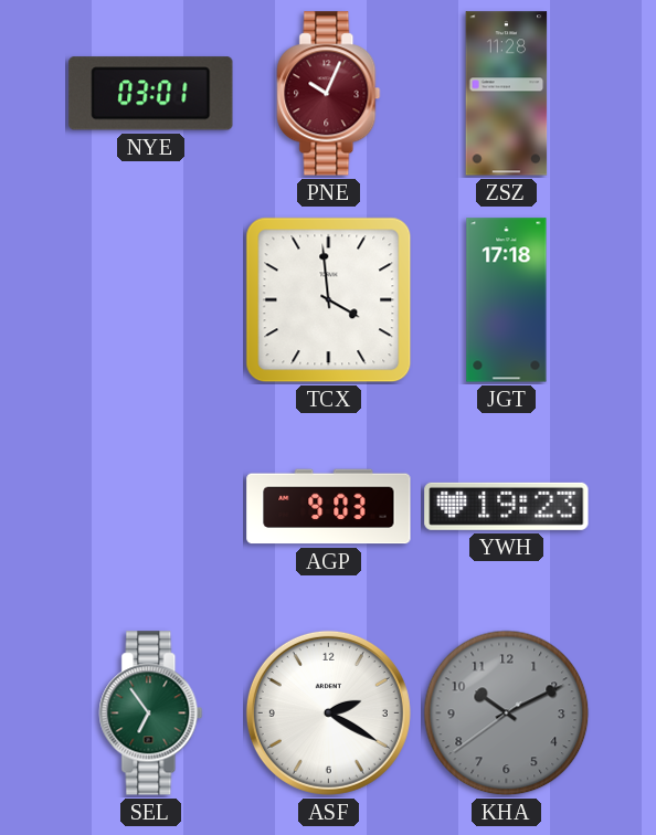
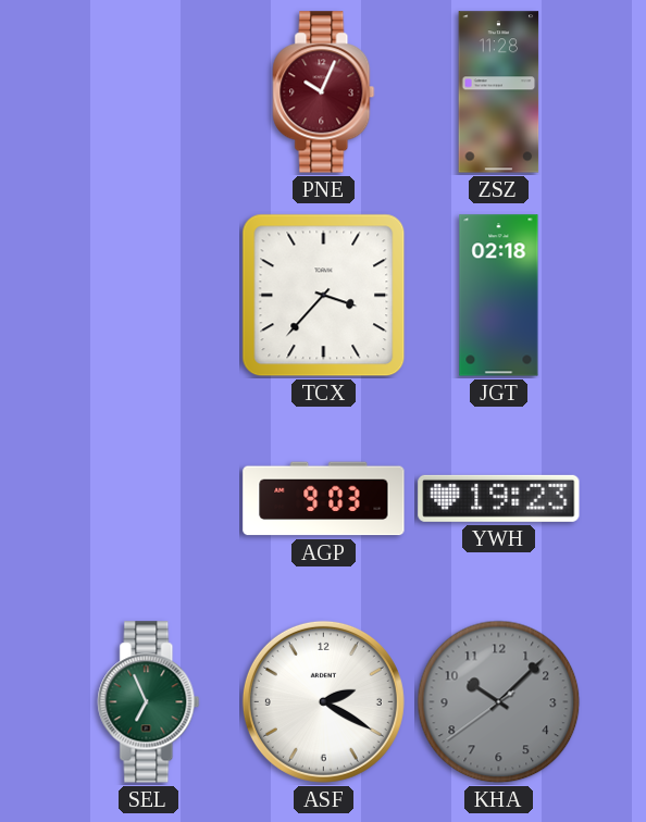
NYE: 03:01 -> none
TCX: 3:59 -> 3:37
JGT: 17:18 -> 02:18
SEL: 6:54 -> 6:56
KHA: 10:10 -> 10:07
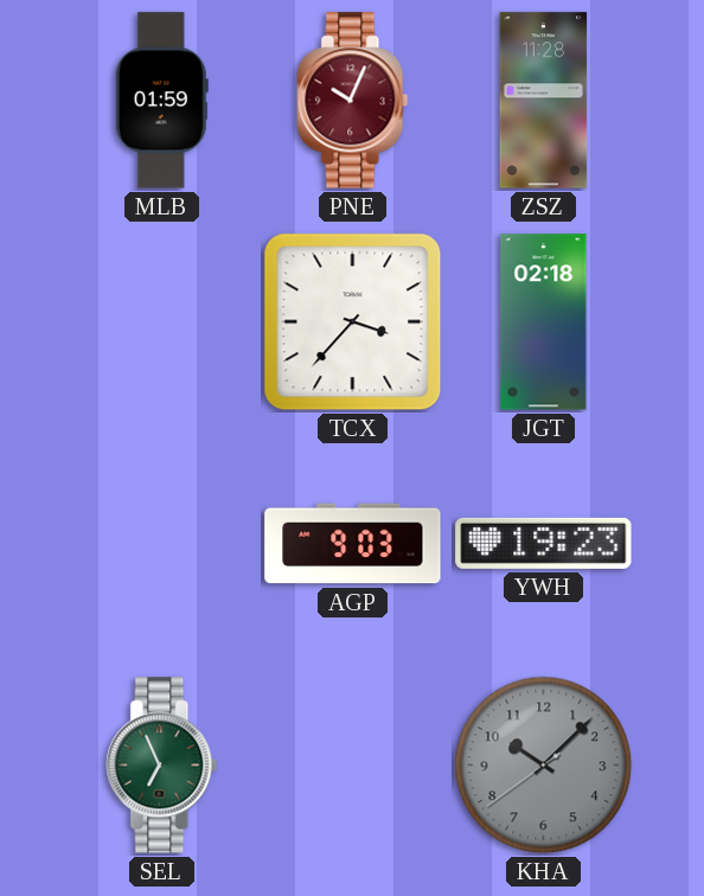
MLB: none -> 01:59
ASF: 2:20 -> none
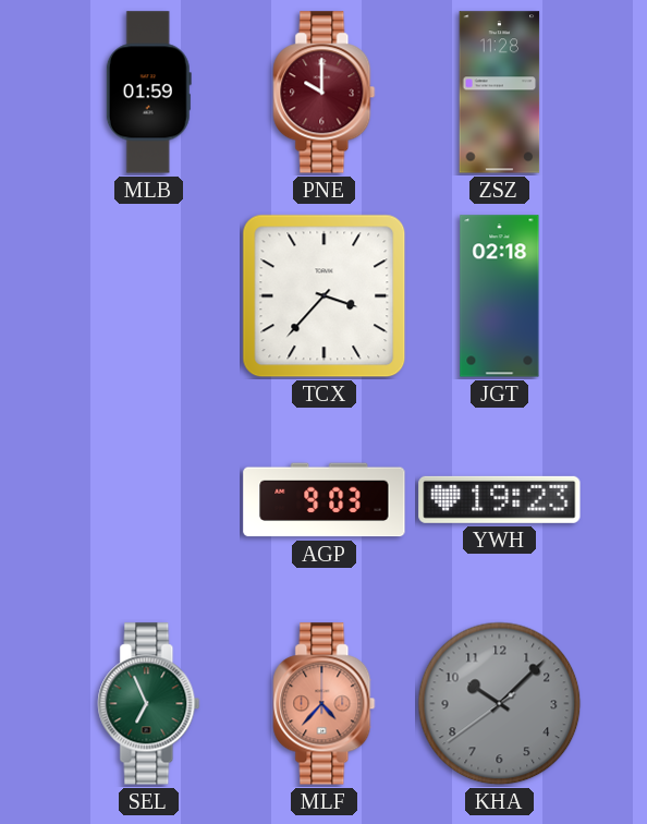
PNE: 10:04 -> 10:00
MLF: none -> 4:37
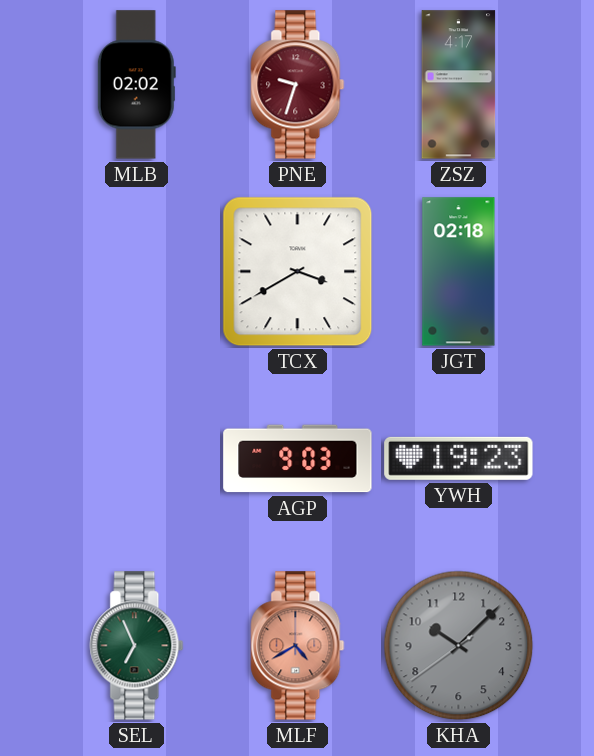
MLB: 01:59 -> 02:02
PNE: 10:00 -> 9:33
ZSZ: 11:28 -> 4:17
TCX: 3:37 -> 3:40
MLF: 4:37 -> 4:40
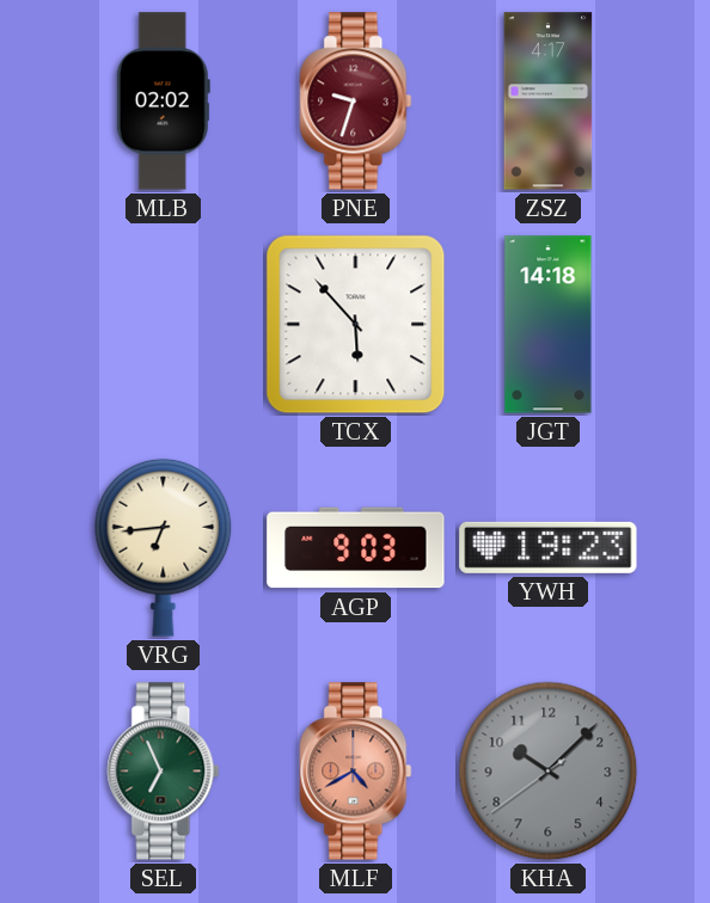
TCX: 3:40 -> 5:53
JGT: 02:18 -> 14:18
VRG: none -> 6:44
